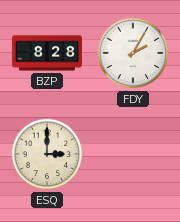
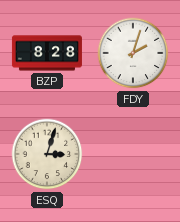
FDY: 2:05 -> 2:03
ESQ: 3:00 -> 3:03
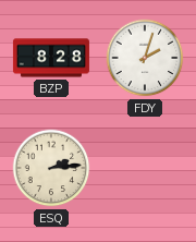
ESQ: 3:03 -> 2:14
